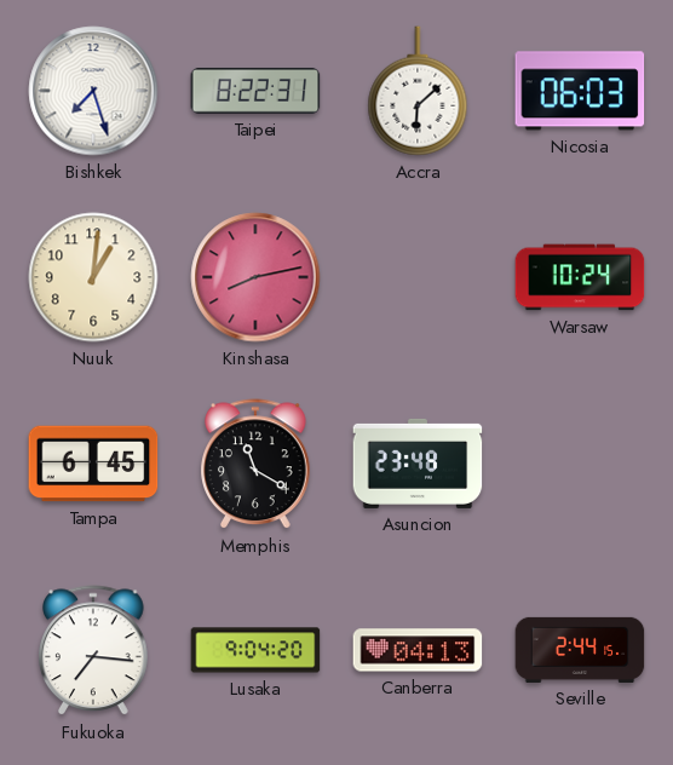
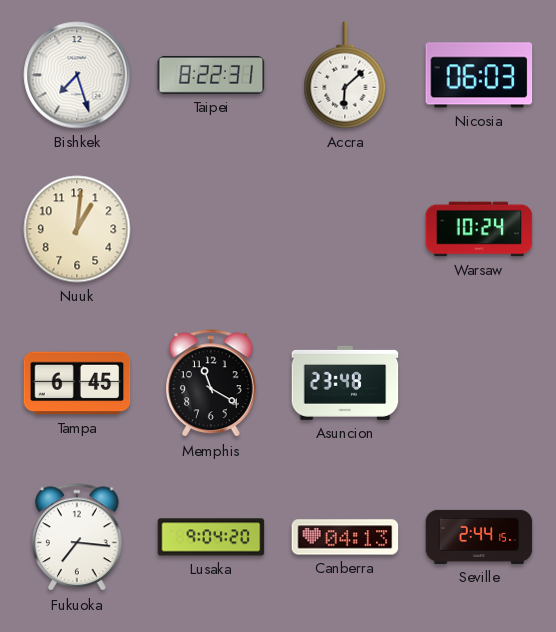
Kinshasa: 8:13 -> none
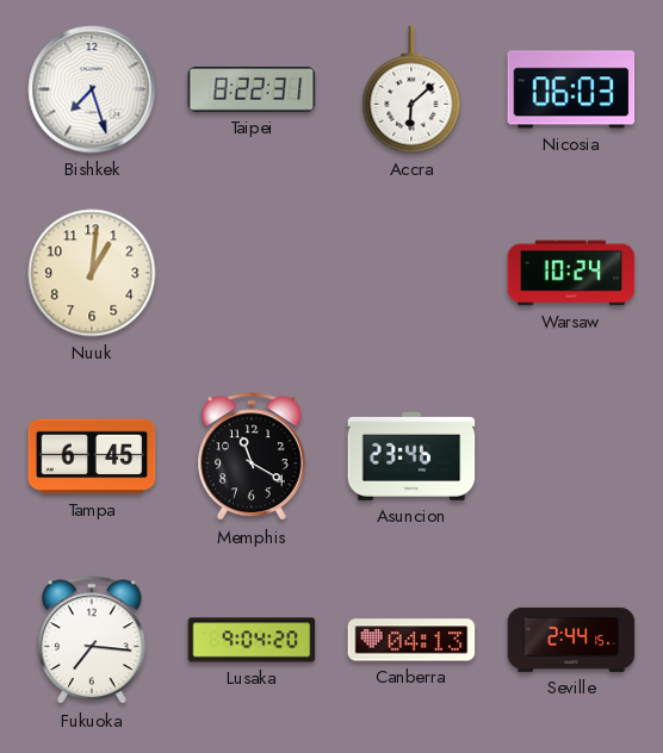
Asuncion: 23:48 -> 23:46
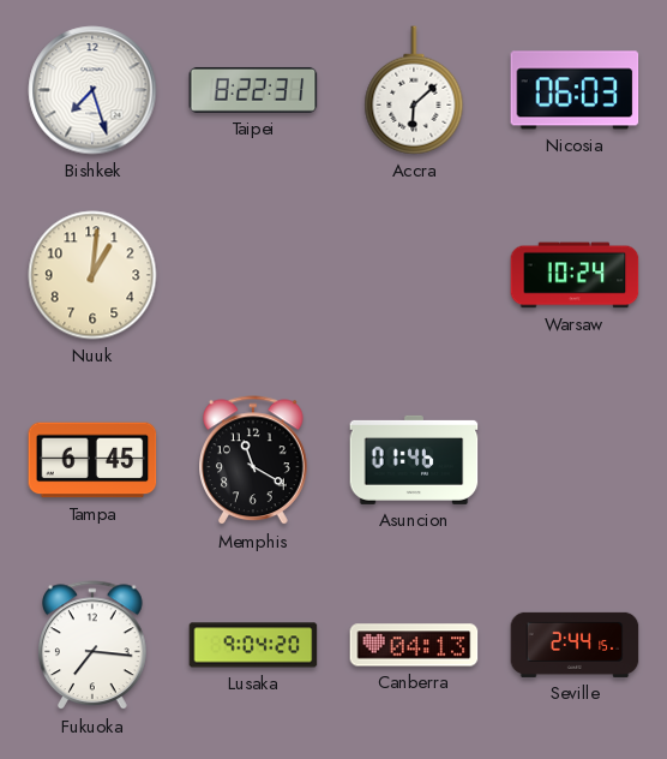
Asuncion: 23:46 -> 01:46
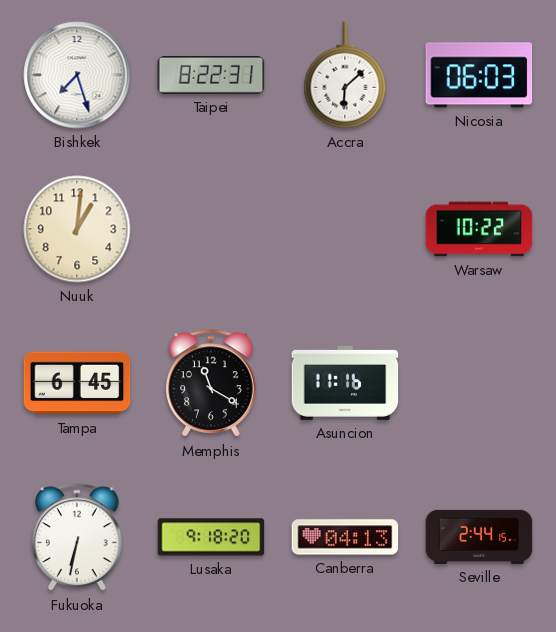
Warsaw: 10:24 -> 10:22
Asuncion: 01:46 -> 11:16
Fukuoka: 7:16 -> 6:32
Lusaka: 9:04 -> 9:18
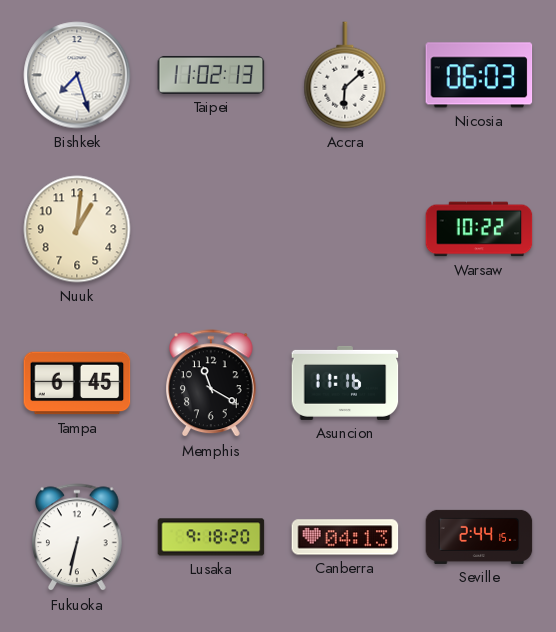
Taipei: 8:22 -> 11:02
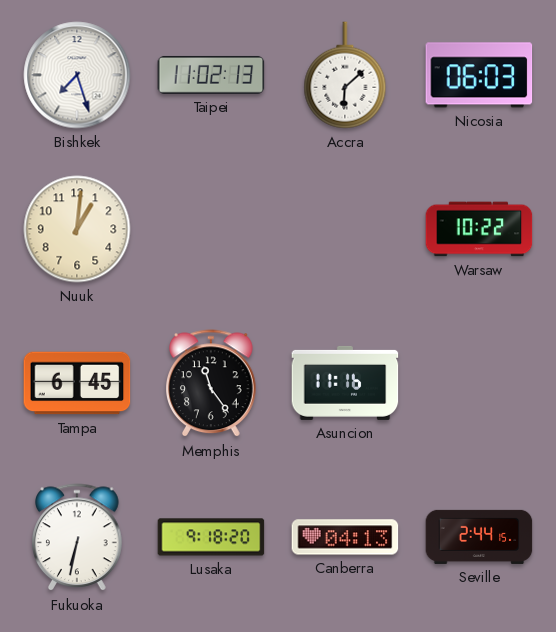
Memphis: 11:20 -> 11:24
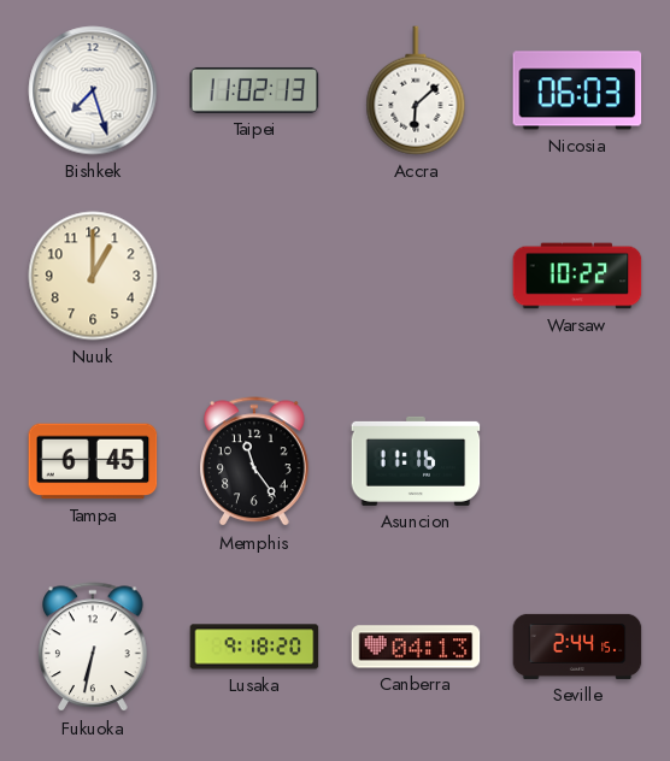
Nuuk: 1:01 -> 1:00
